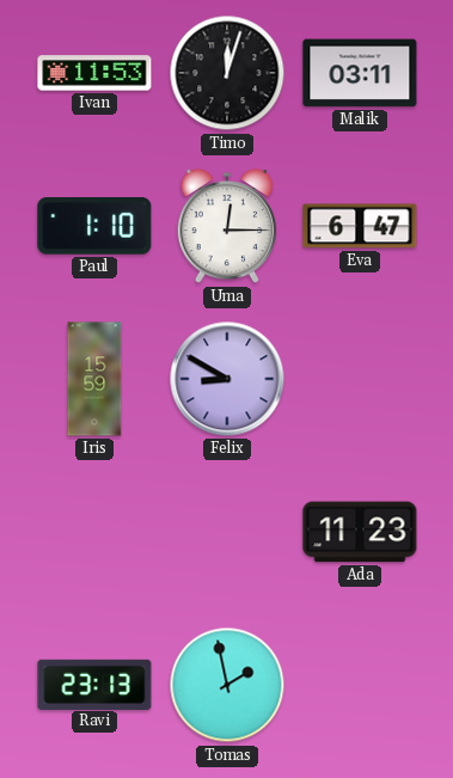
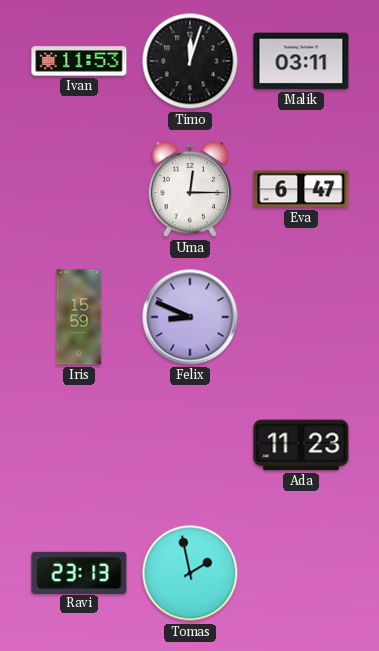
Paul: 1:10 -> none
Felix: 8:50 -> 8:49
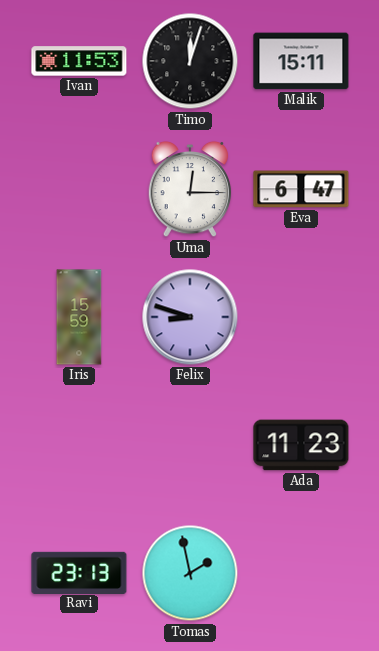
Malik: 03:11 -> 15:11
Felix: 8:49 -> 8:48
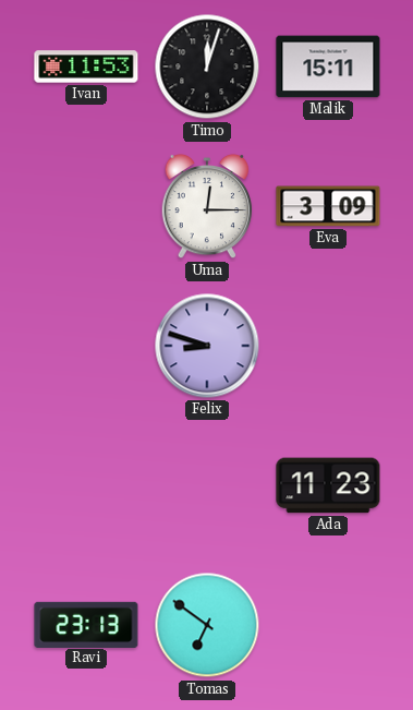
Eva: 6:47 -> 3:09
Iris: 15:59 -> none
Tomas: 1:58 -> 6:51
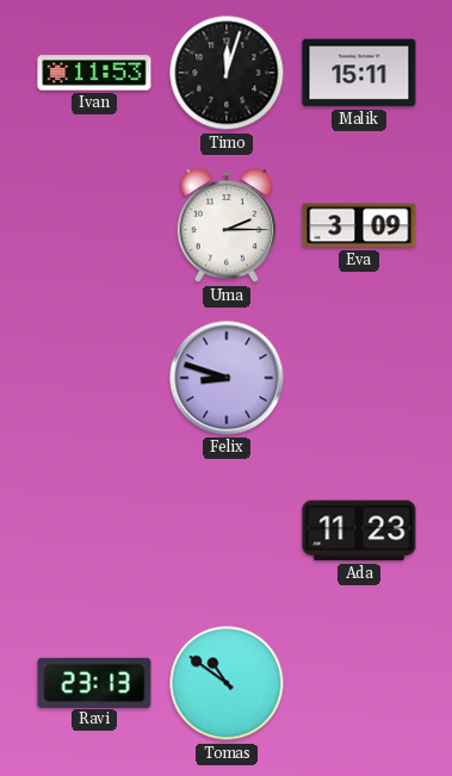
Uma: 12:15 -> 2:15
Tomas: 6:51 -> 10:51
